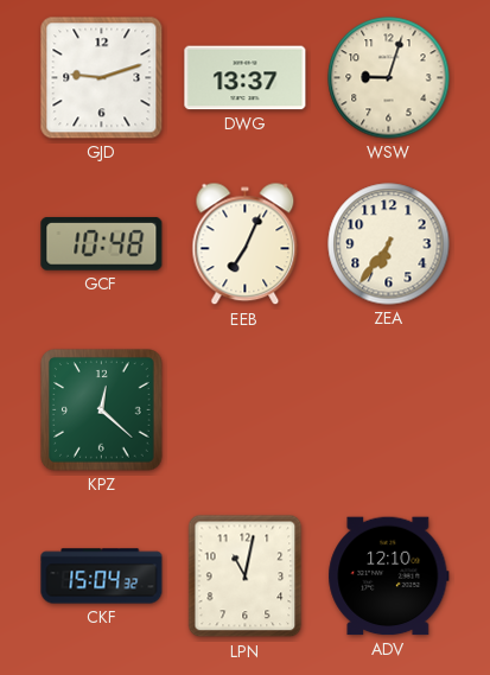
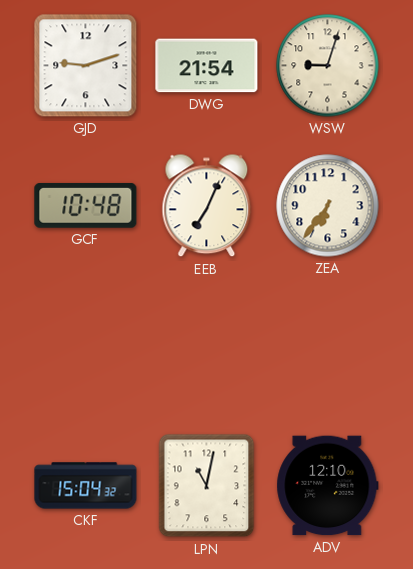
DWG: 13:37 -> 21:54
KPZ: 12:22 -> none
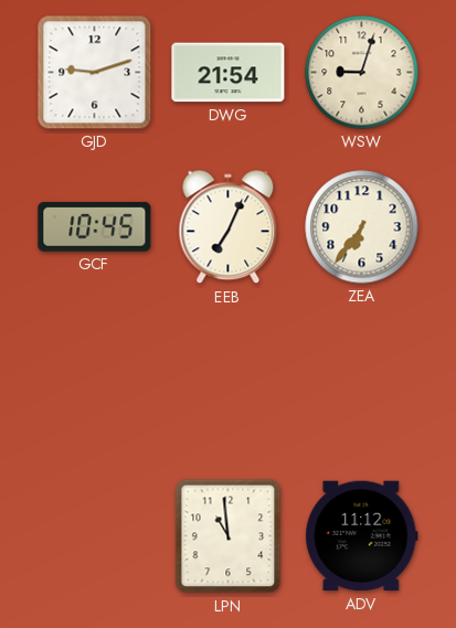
GCF: 10:48 -> 10:45
CKF: 15:04 -> none
LPN: 11:02 -> 10:59
ADV: 12:10 -> 11:12
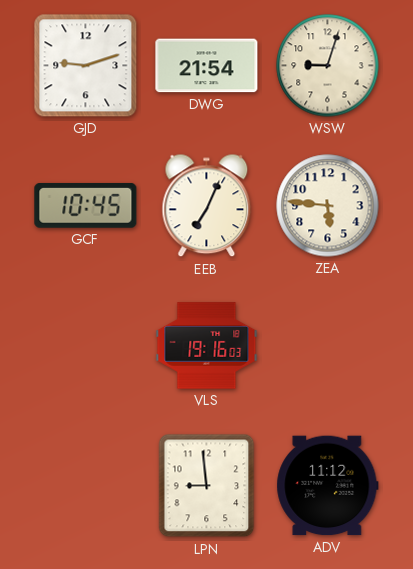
ZEA: 6:36 -> 5:46
VLS: none -> 19:16
LPN: 10:59 -> 8:59
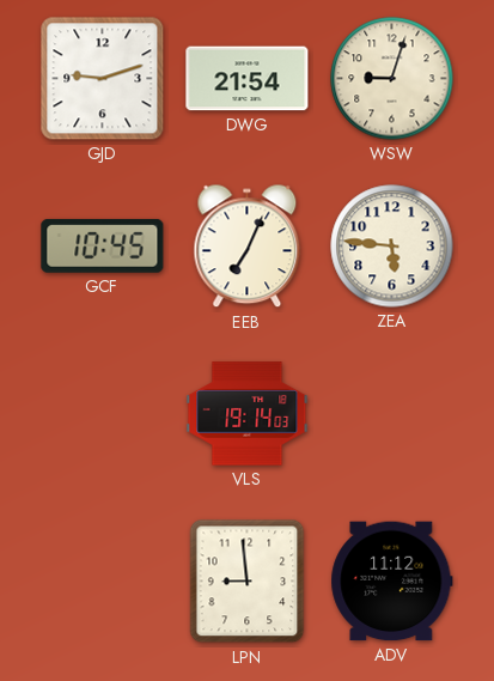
VLS: 19:16 -> 19:14
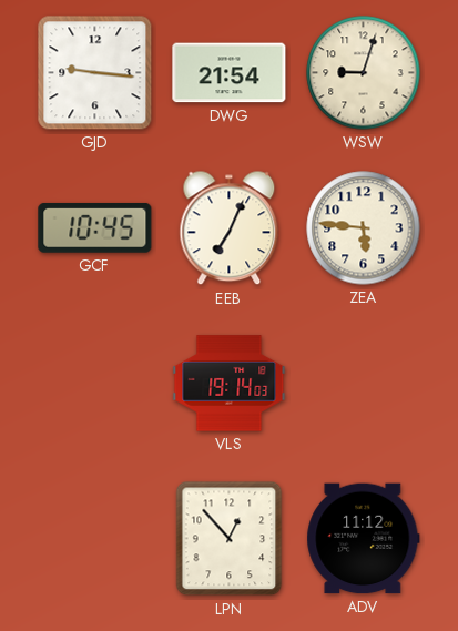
GJD: 9:12 -> 9:16
LPN: 8:59 -> 12:53
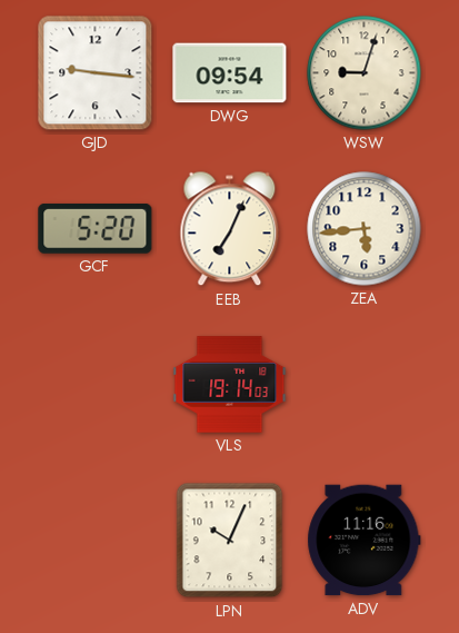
DWG: 21:54 -> 09:54
GCF: 10:45 -> 5:20
ZEA: 5:46 -> 5:44
LPN: 12:53 -> 10:04
ADV: 11:12 -> 11:16
